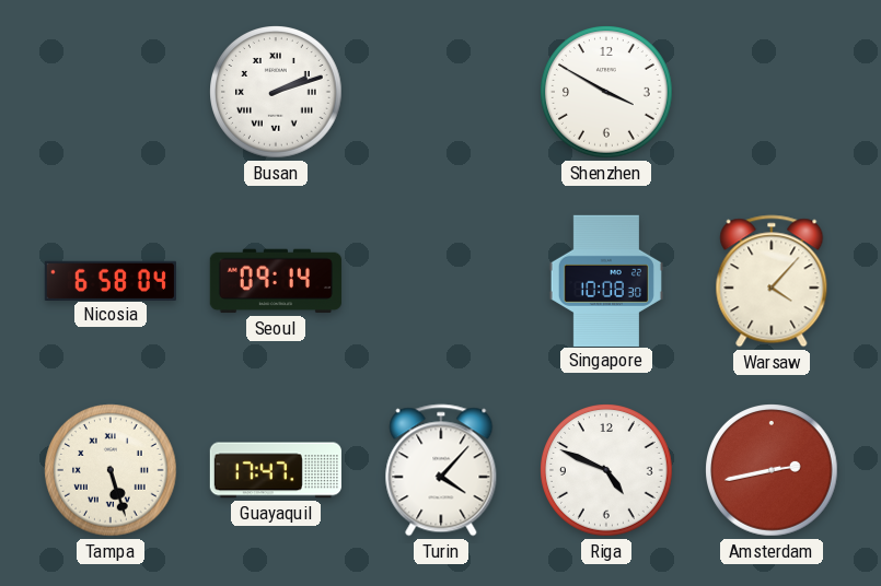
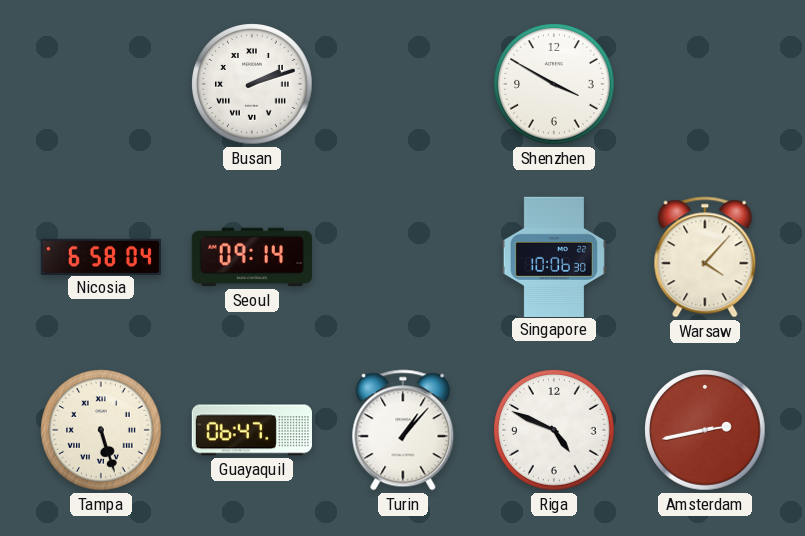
Singapore: 10:08 -> 10:06
Guayaquil: 17:47 -> 06:47
Turin: 4:07 -> 1:07
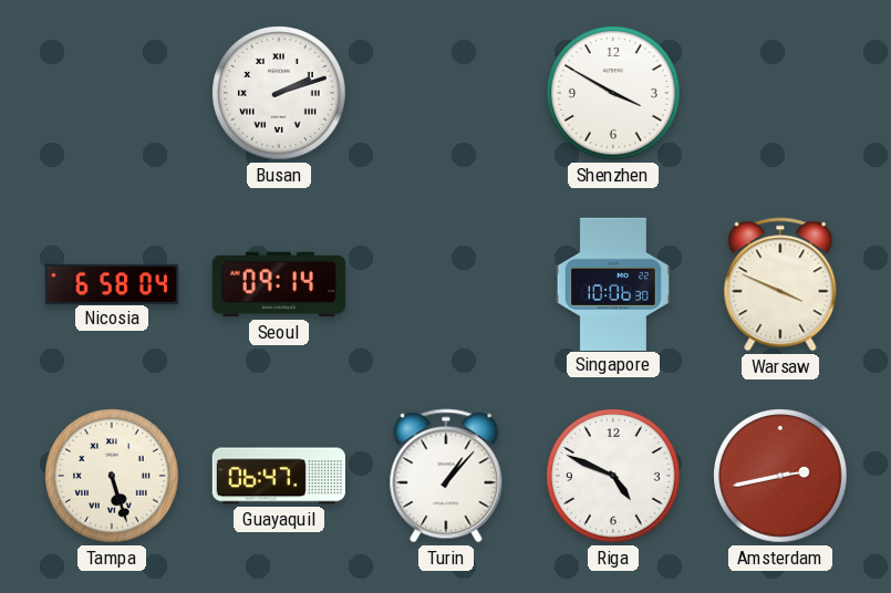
Warsaw: 4:07 -> 3:49
